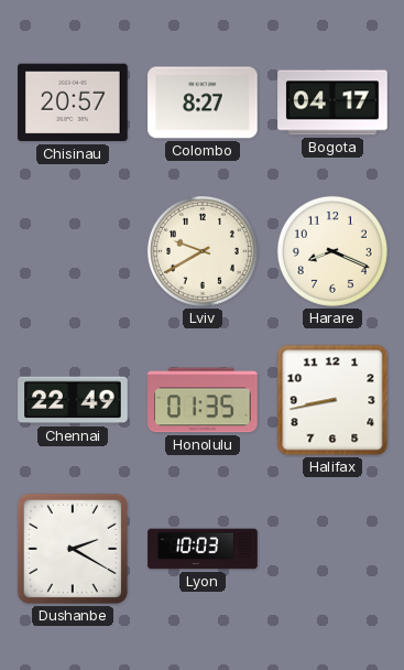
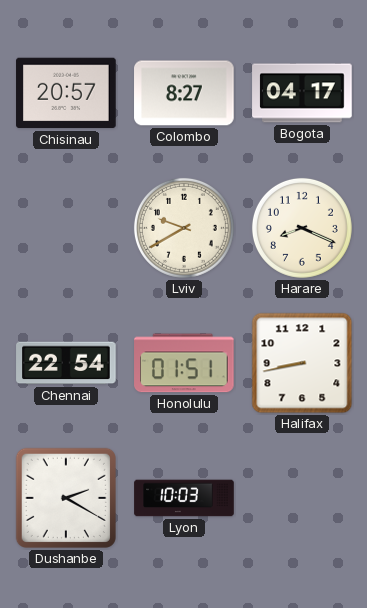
Chennai: 22:49 -> 22:54
Honolulu: 01:35 -> 01:51
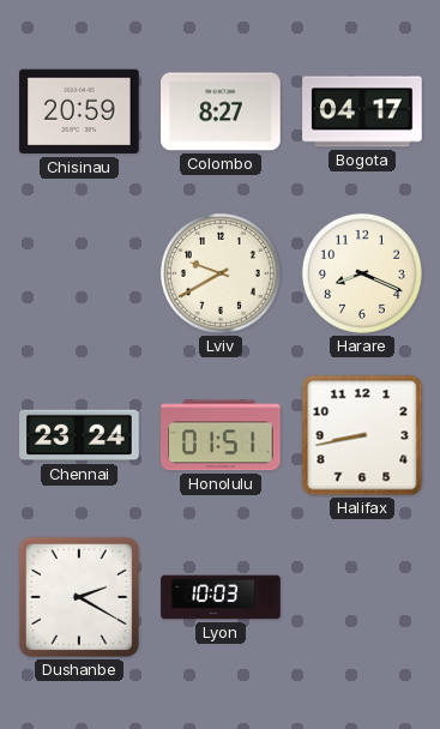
Chisinau: 20:57 -> 20:59
Chennai: 22:54 -> 23:24
